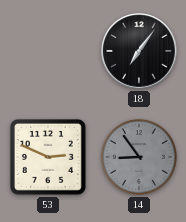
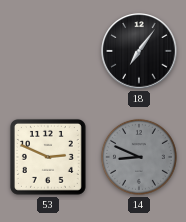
14: 8:54 -> 8:49
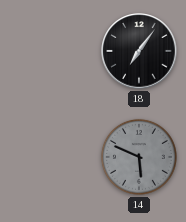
53: 2:49 -> none
14: 8:49 -> 5:49
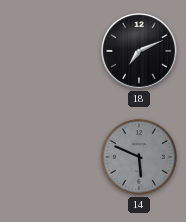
18: 7:06 -> 7:11
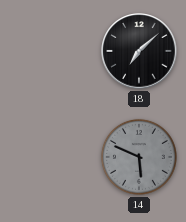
18: 7:11 -> 7:08
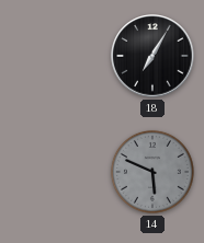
18: 7:08 -> 7:05
